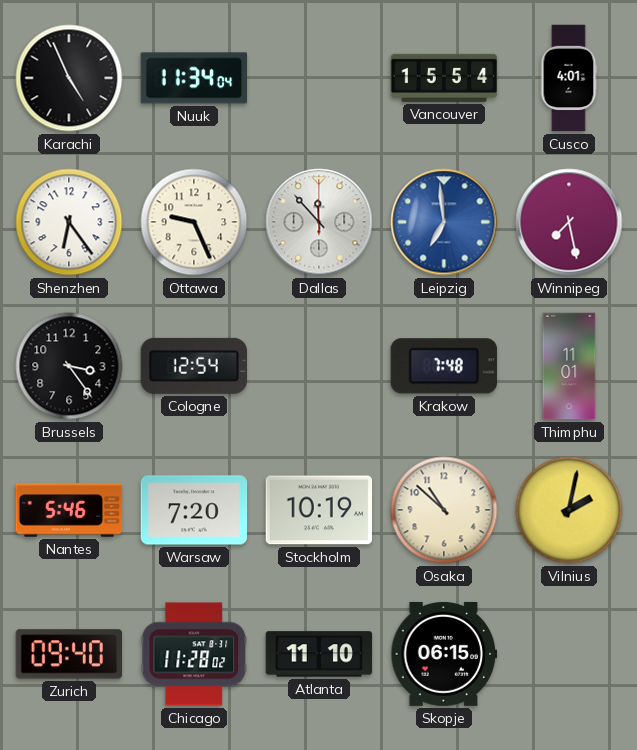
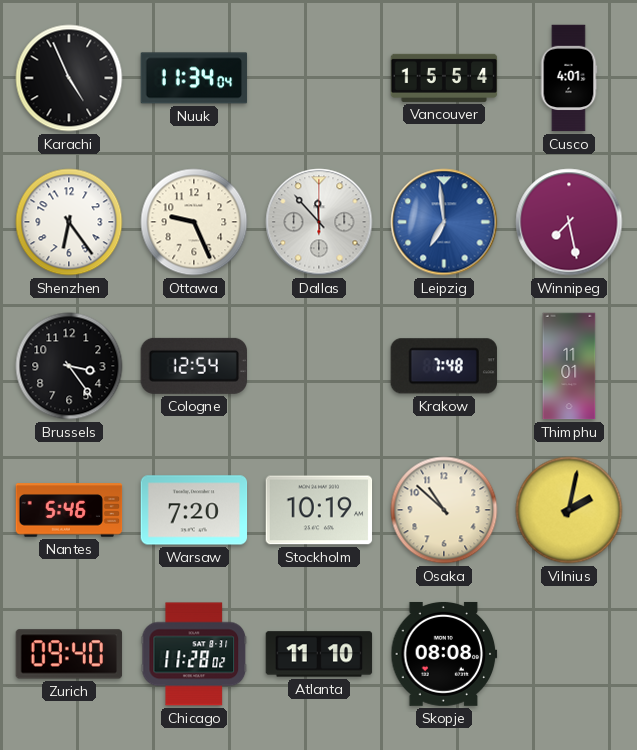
Skopje: 06:15 -> 08:08
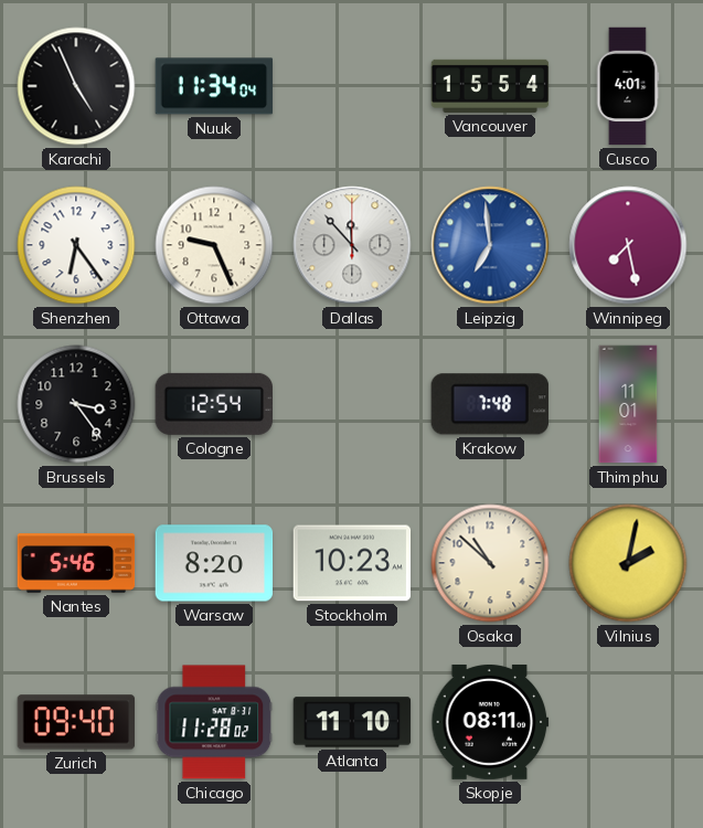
Warsaw: 7:20 -> 8:20
Stockholm: 10:19 -> 10:23
Skopje: 08:08 -> 08:11
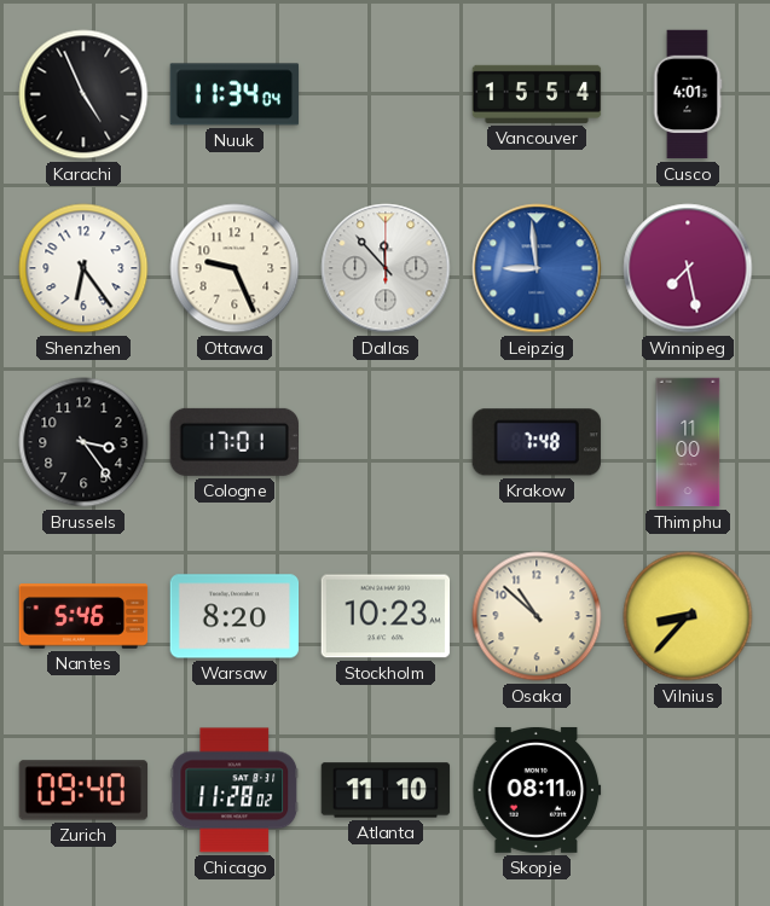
Leipzig: 6:59 -> 8:59
Cologne: 12:54 -> 17:01
Thimphu: 11:01 -> 11:00
Vilnius: 2:02 -> 8:37
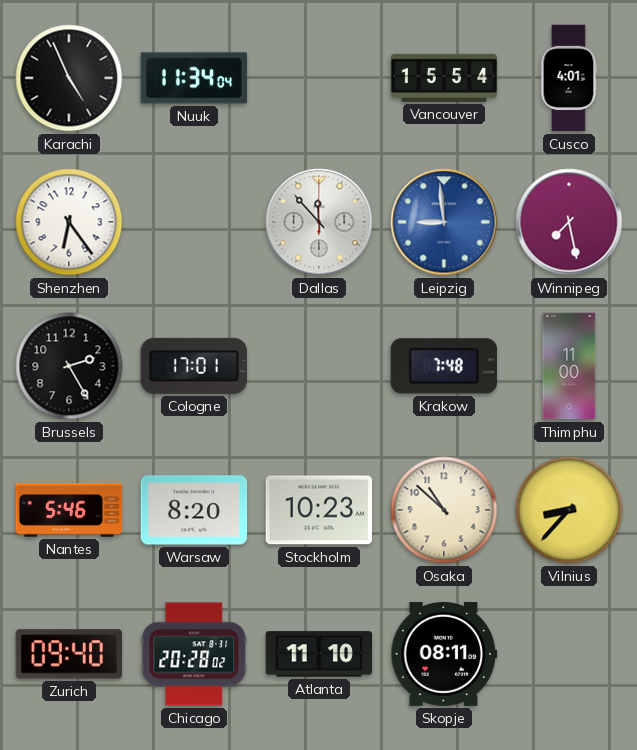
Ottawa: 9:26 -> none
Brussels: 3:24 -> 2:25
Chicago: 11:28 -> 20:28
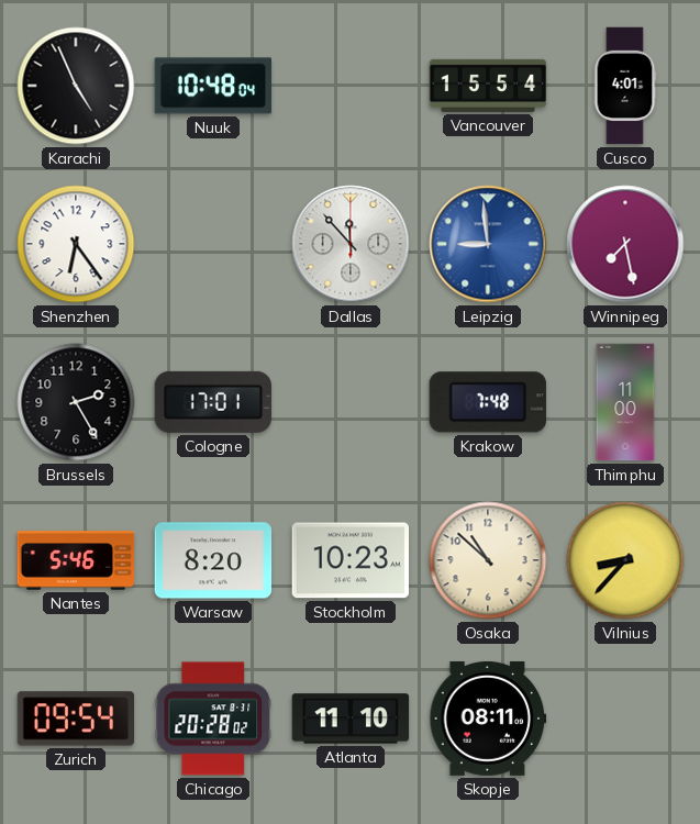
Nuuk: 11:34 -> 10:48
Zurich: 09:40 -> 09:54
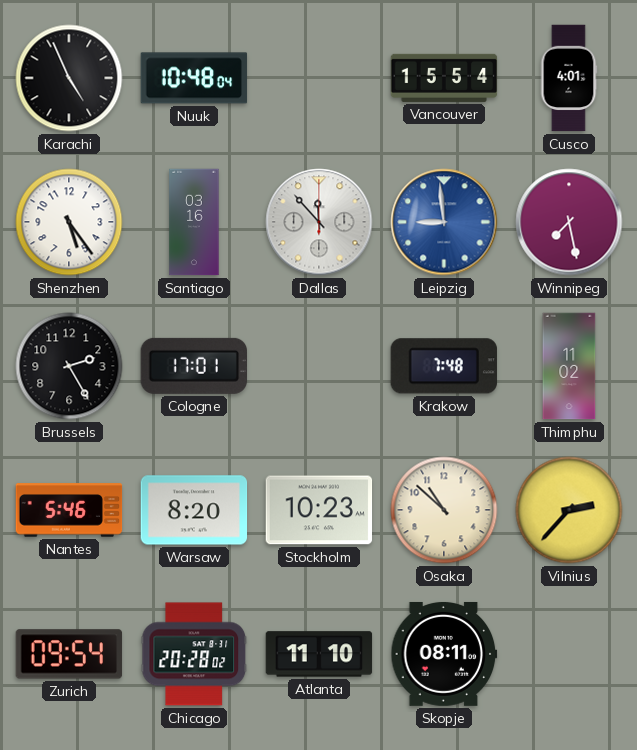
Shenzhen: 6:24 -> 5:24
Santiago: none -> 03:16
Thimphu: 11:00 -> 11:02
Vilnius: 8:37 -> 2:37
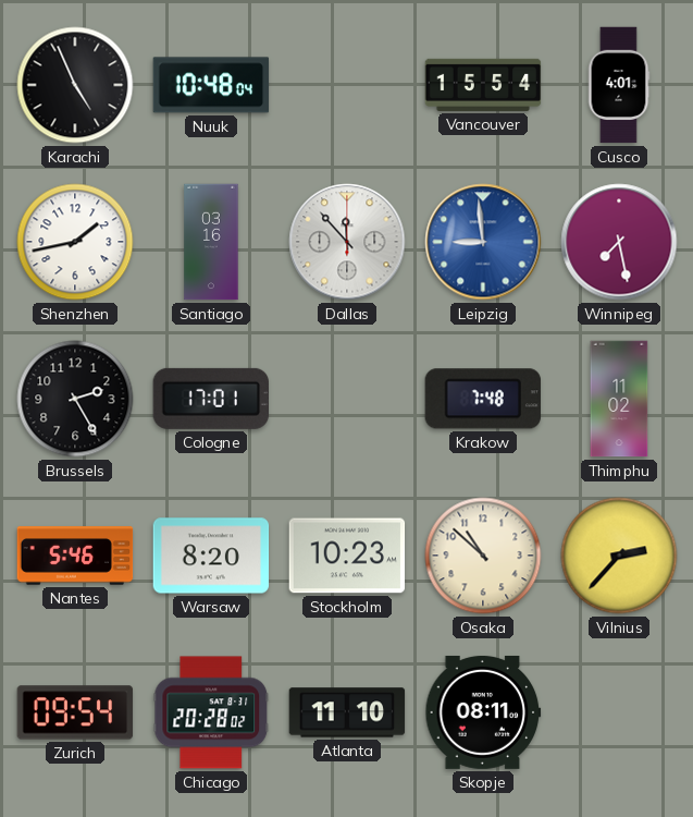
Shenzhen: 5:24 -> 1:43
